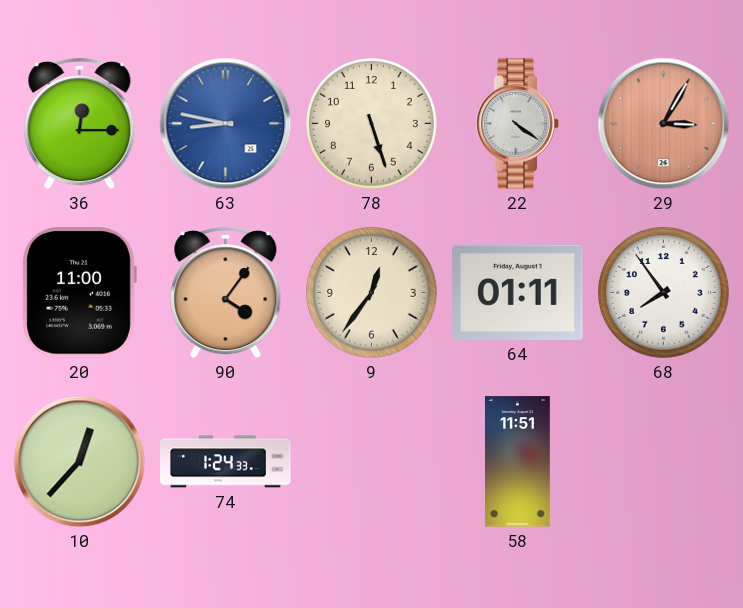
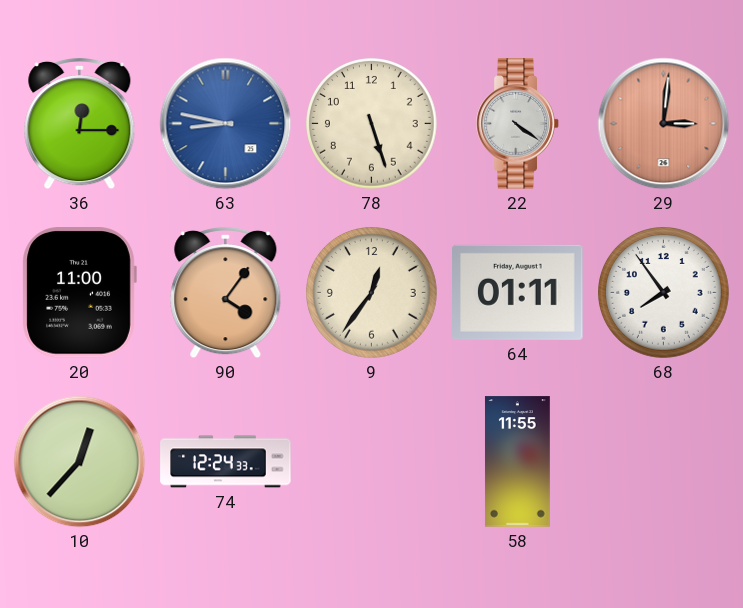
29: 3:05 -> 3:01
74: 1:24 -> 12:24
58: 11:51 -> 11:55
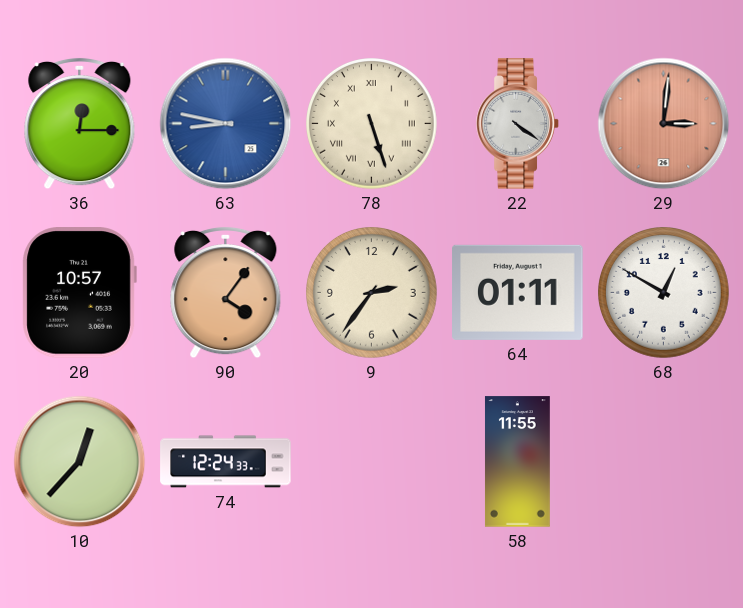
78 numerals: Arabic -> Roman
20: 11:00 -> 10:57
9: 12:36 -> 2:36
68: 7:54 -> 12:50
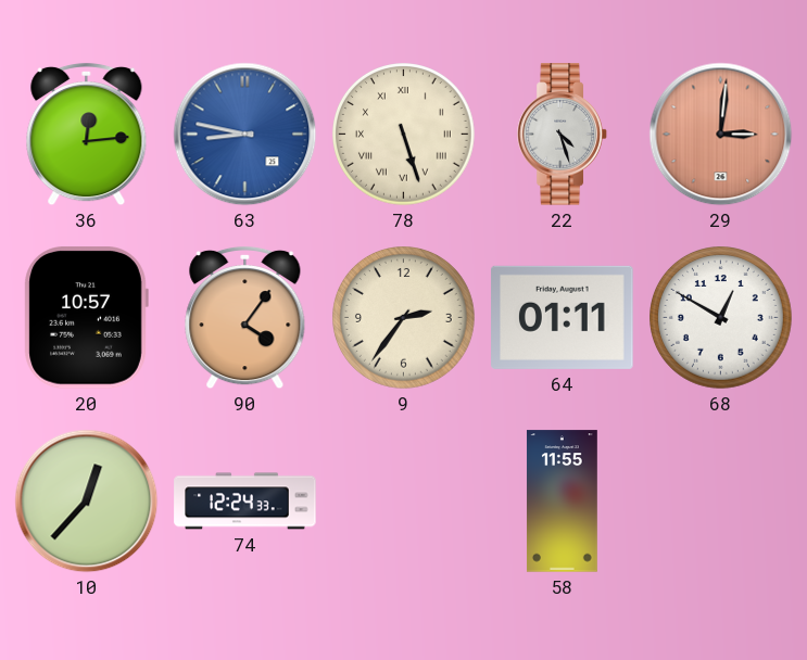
36: 12:15 -> 12:14
22: 4:21 -> 4:27
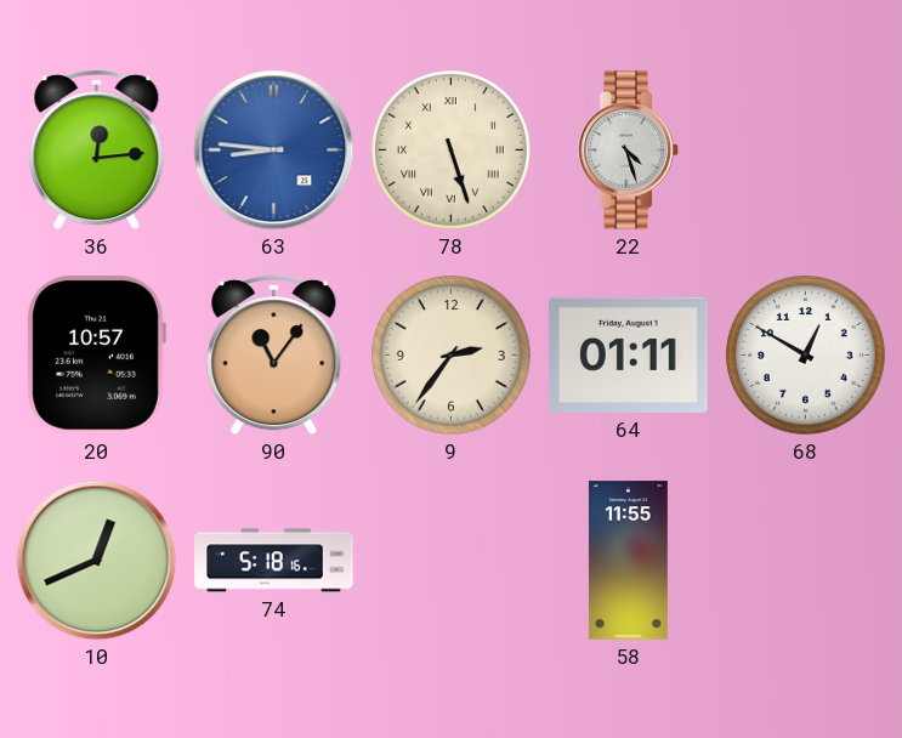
63: 8:47 -> 8:46
29: 3:01 -> none
90: 4:06 -> 11:06
10: 12:37 -> 12:41
74: 12:24 -> 5:18
